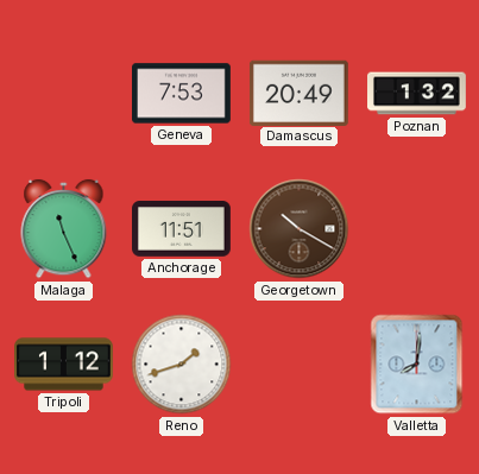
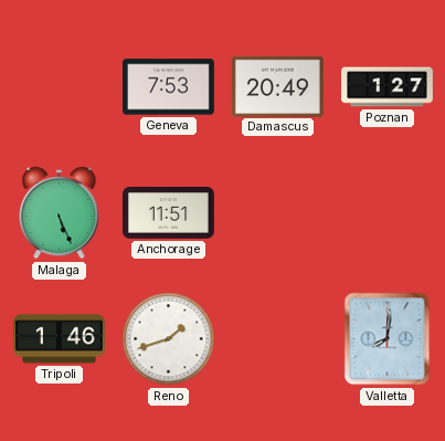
Poznan: 1:32 -> 1:27
Malaga: 11:26 -> 5:26
Georgetown: 10:20 -> none
Tripoli: 1:12 -> 1:46
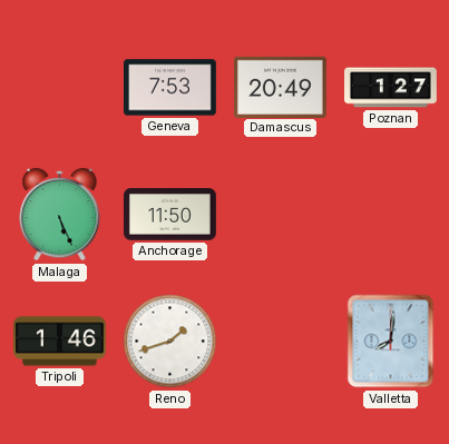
Anchorage: 11:51 -> 11:50
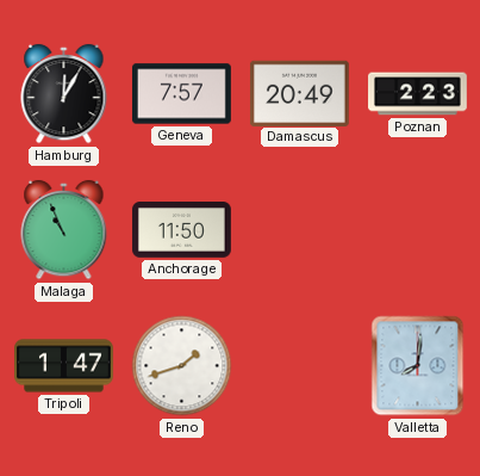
Hamburg: none -> 12:05
Geneva: 7:53 -> 7:57
Poznan: 1:27 -> 2:23
Malaga: 5:26 -> 10:56
Tripoli: 1:46 -> 1:47
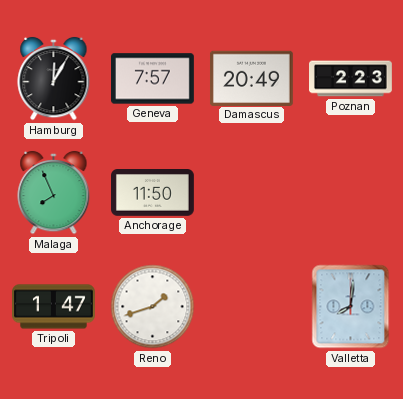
Malaga: 10:56 -> 7:56
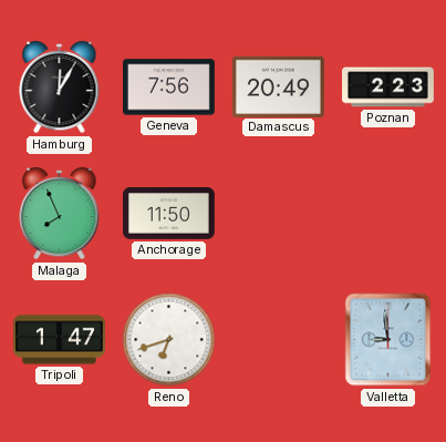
Geneva: 7:57 -> 7:56
Reno: 1:42 -> 6:42
Valletta: 8:01 -> 8:59
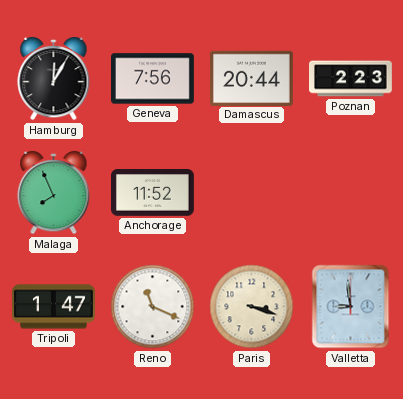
Damascus: 20:49 -> 20:44
Anchorage: 11:50 -> 11:52
Reno: 6:42 -> 11:19
Paris: none -> 3:18
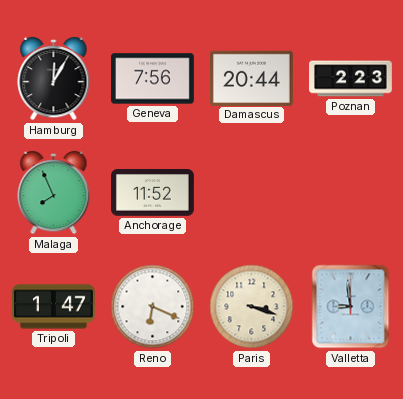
Reno: 11:19 -> 6:19
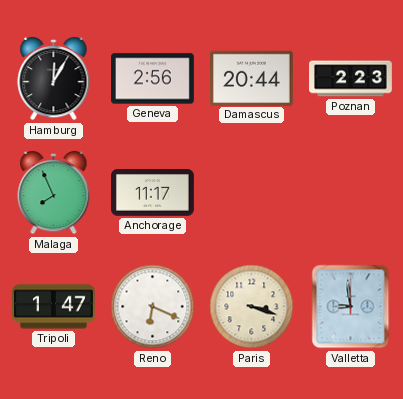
Geneva: 7:56 -> 2:56
Anchorage: 11:52 -> 11:17
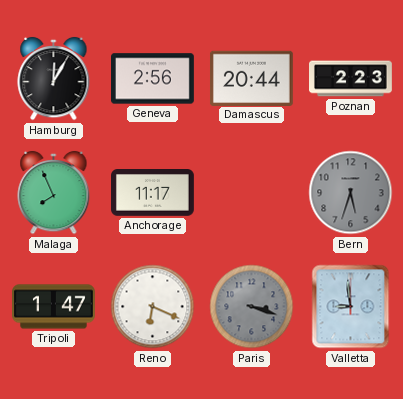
Bern: none -> 5:33
Paris dial: cream -> grey
